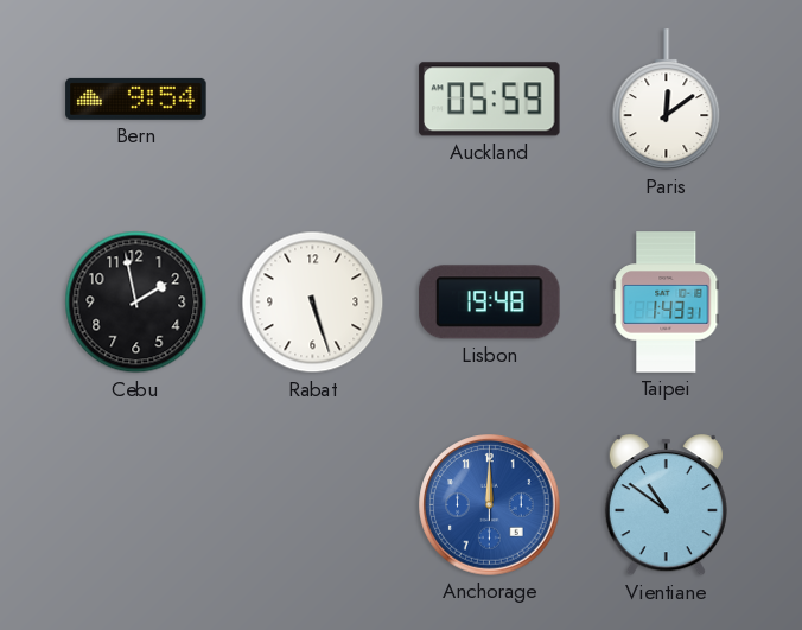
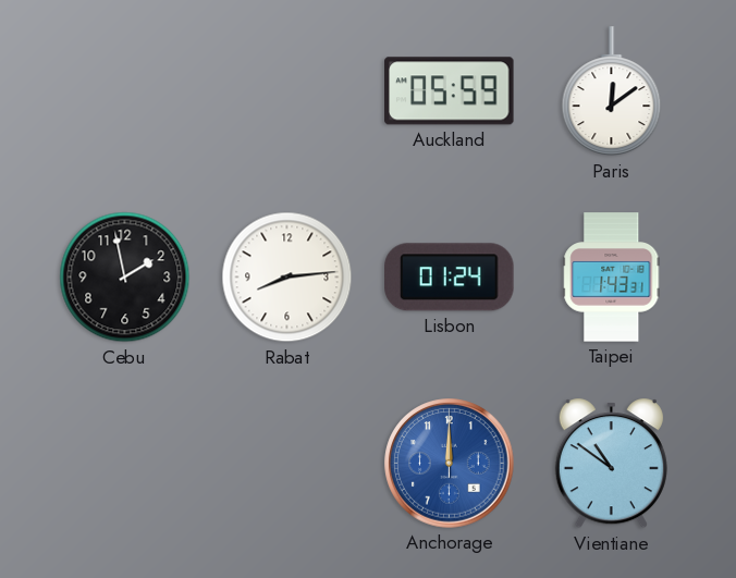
Bern: 9:54 -> none
Rabat: 5:27 -> 8:14
Lisbon: 19:48 -> 01:24
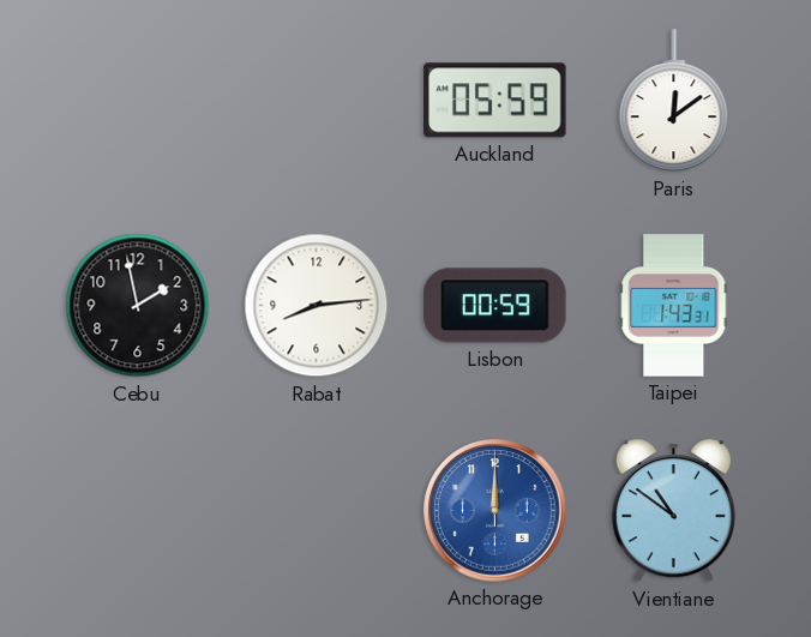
Lisbon: 01:24 -> 00:59
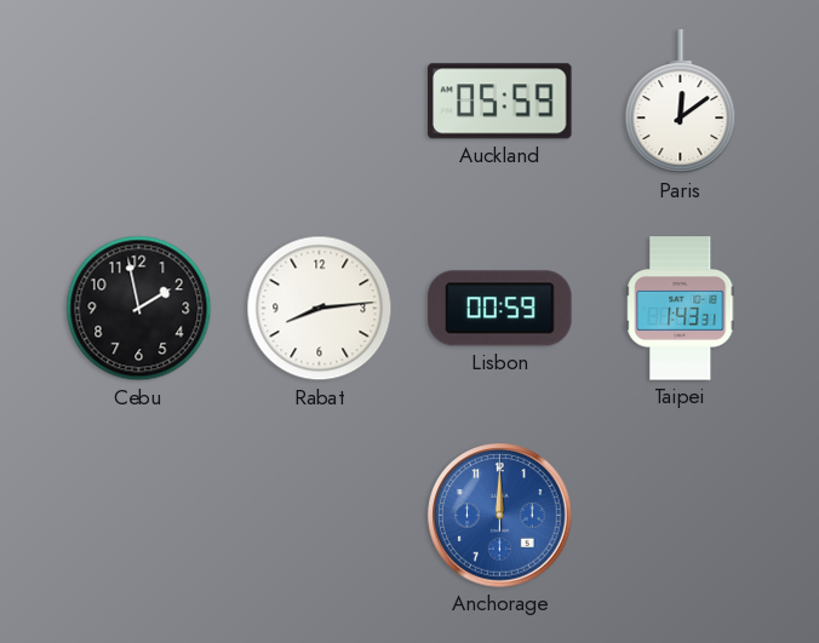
Vientiane: 10:51 -> none
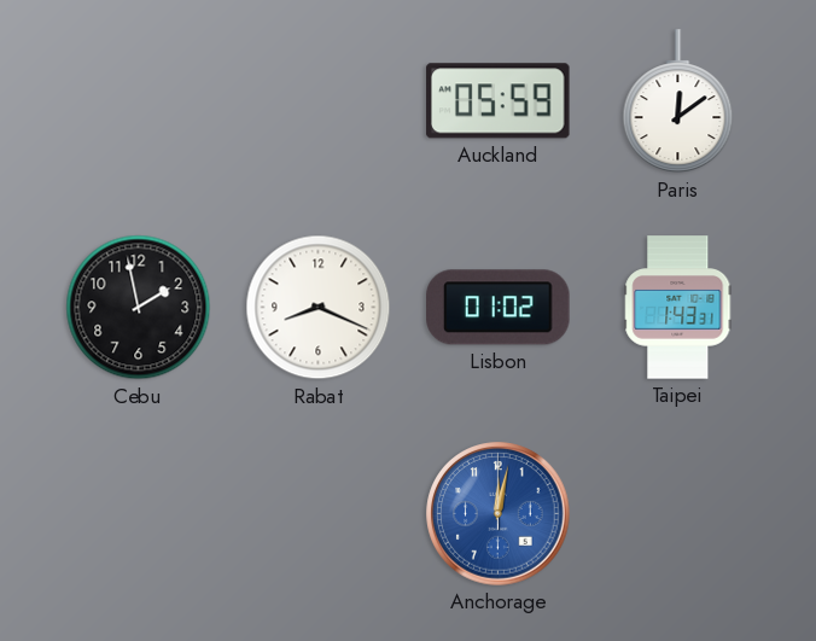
Rabat: 8:14 -> 8:19
Lisbon: 00:59 -> 01:02
Anchorage: 12:00 -> 12:02
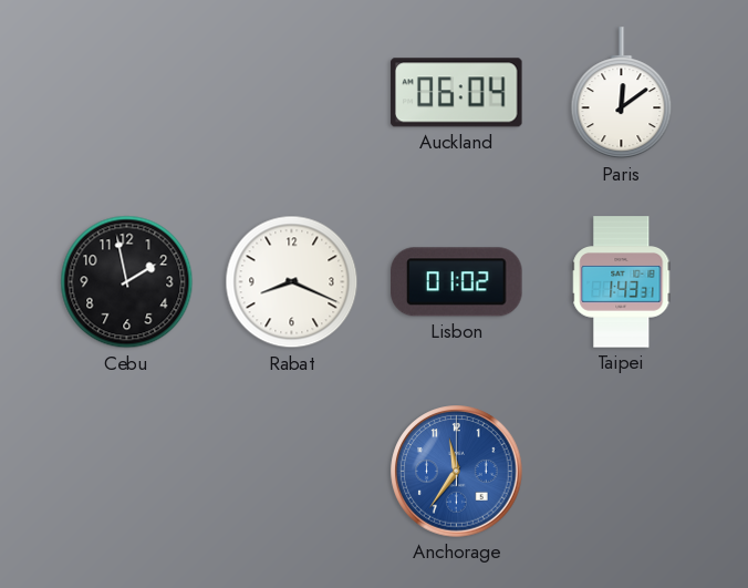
Auckland: 05:59 -> 06:04
Anchorage: 12:02 -> 11:36
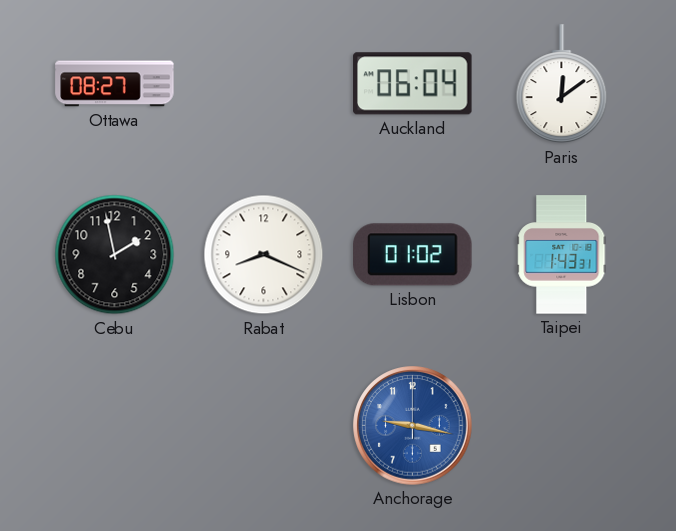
Ottawa: none -> 08:27
Anchorage: 11:36 -> 9:17
